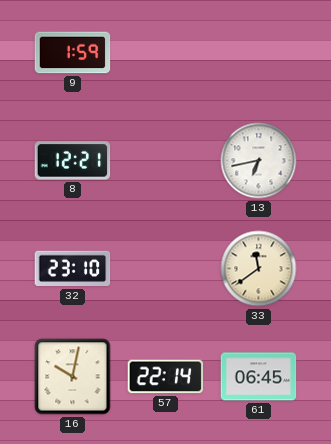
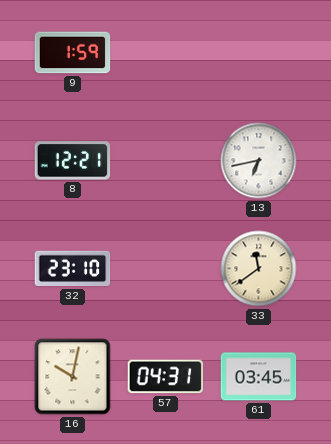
57: 22:14 -> 04:31
61: 06:45 -> 03:45
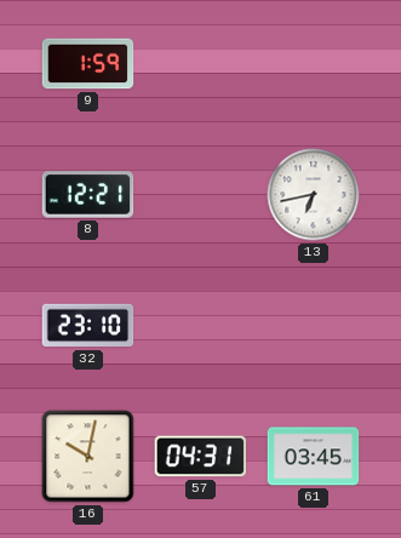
33: 11:39 -> none
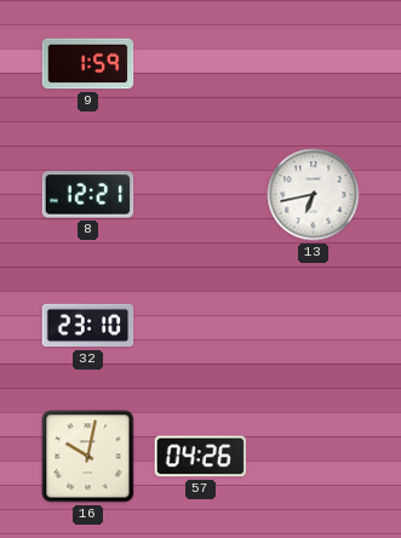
57: 04:31 -> 04:26
61: 03:45 -> none
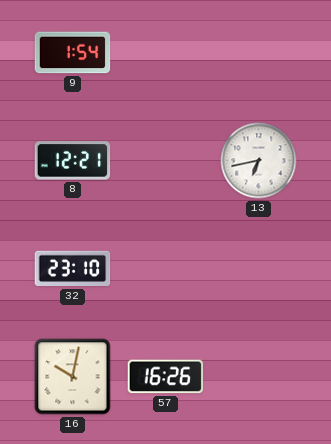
9: 1:59 -> 1:54
57: 04:26 -> 16:26
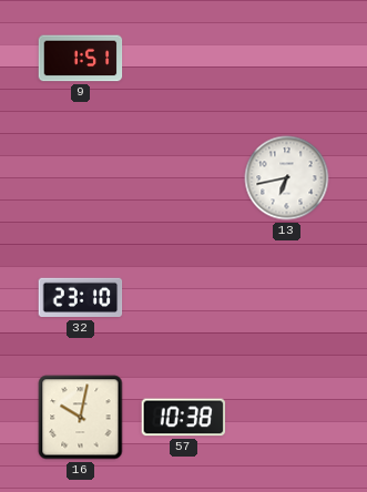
9: 1:54 -> 1:51
8: 12:21 -> none
57: 16:26 -> 10:38
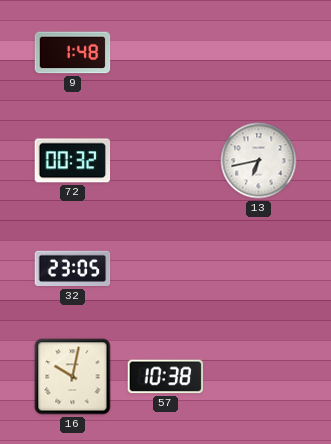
9: 1:51 -> 1:48
72: none -> 00:32
32: 23:10 -> 23:05
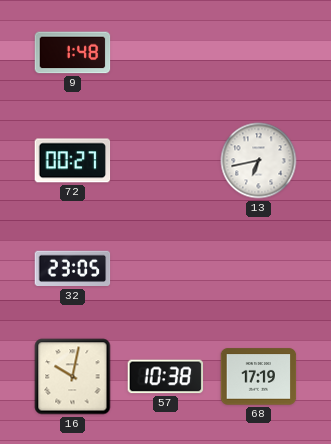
72: 00:32 -> 00:27
68: none -> 17:19
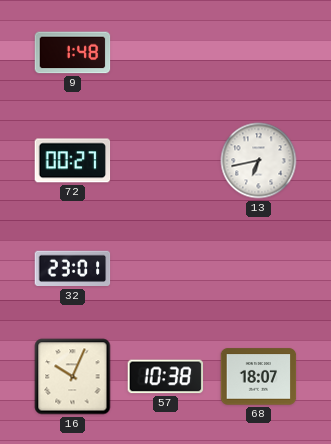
32: 23:05 -> 23:01
16: 10:02 -> 10:04
68: 17:19 -> 18:07
